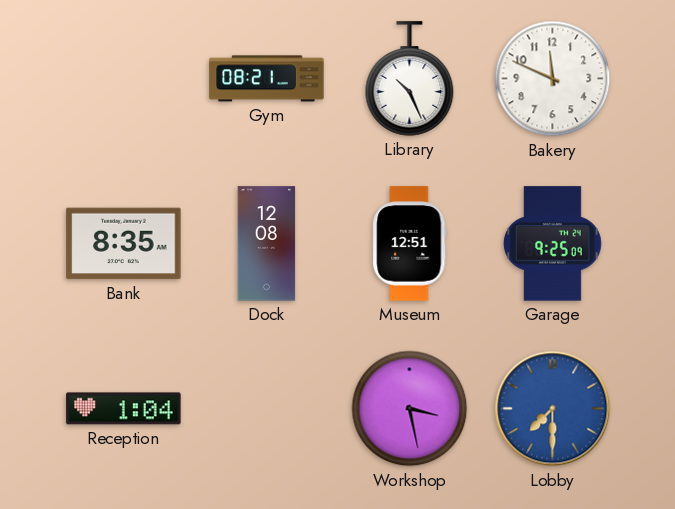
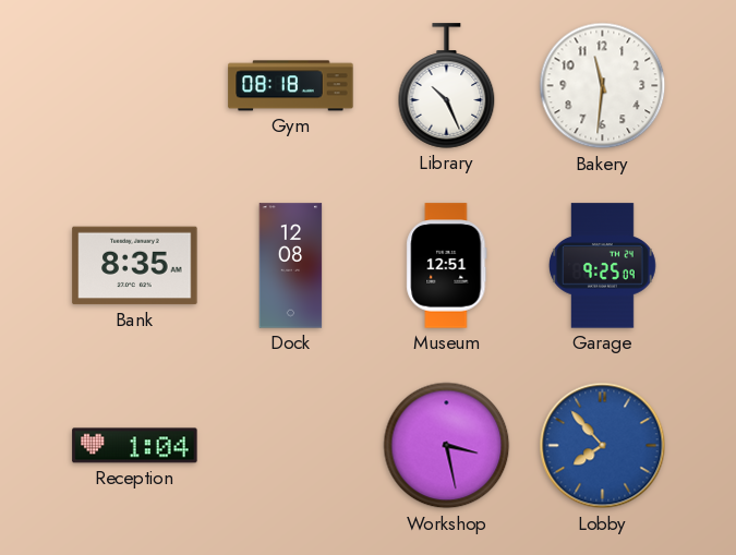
Gym: 08:21 -> 08:18
Bakery: 11:49 -> 11:31
Lobby: 7:30 -> 7:53
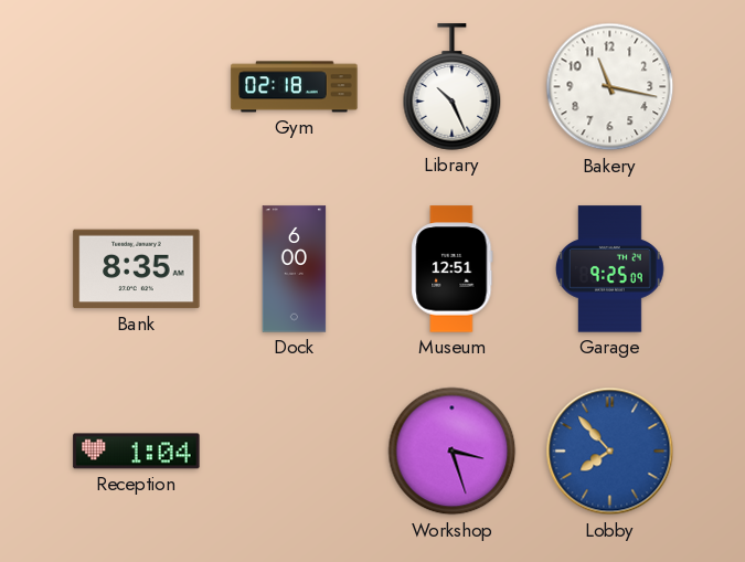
Gym: 08:18 -> 02:18
Bakery: 11:31 -> 11:17
Dock: 12:08 -> 6:00
Workshop: 3:28 -> 3:27
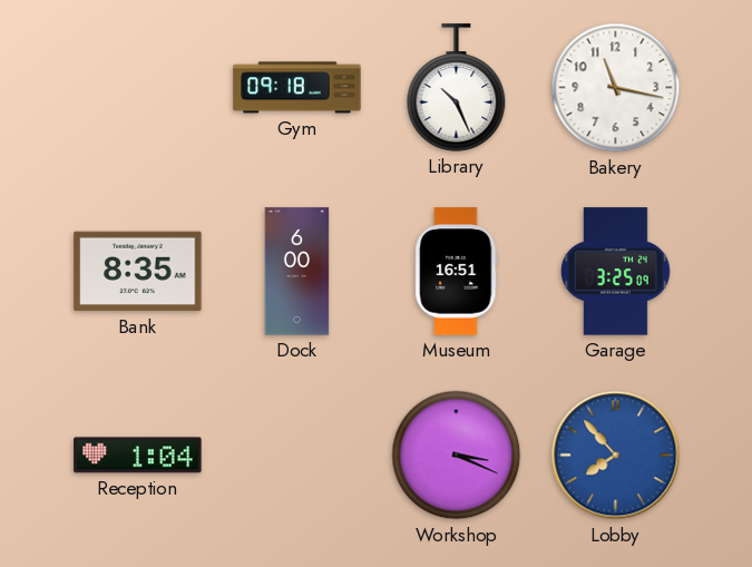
Gym: 02:18 -> 09:18
Museum: 12:51 -> 16:51
Garage: 9:25 -> 3:25
Workshop: 3:27 -> 3:19
